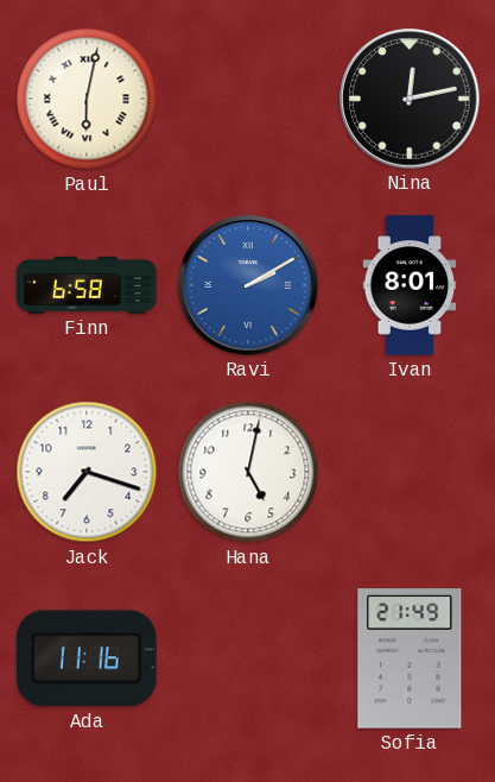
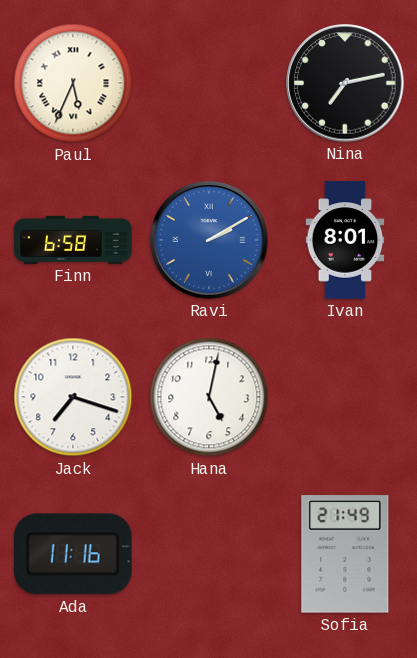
Paul: 6:02 -> 5:34
Nina: 12:13 -> 7:13
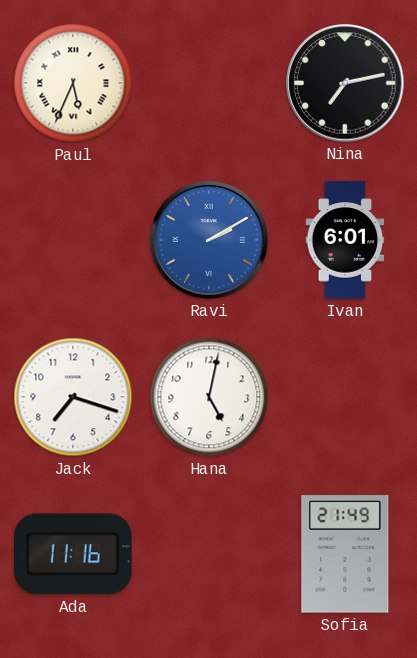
Finn: 6:58 -> none
Ivan: 8:01 -> 6:01
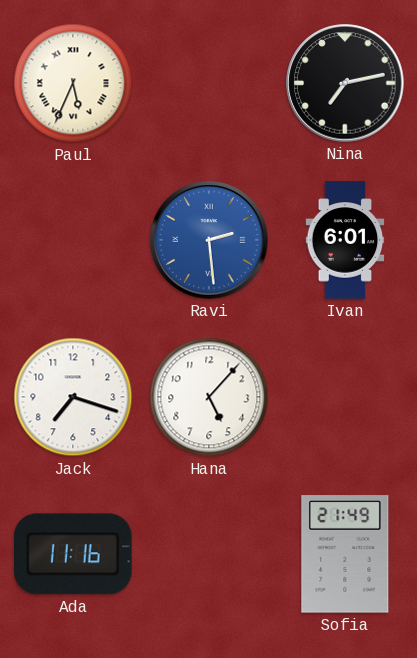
Ravi: 2:10 -> 2:29
Hana: 5:02 -> 5:07
